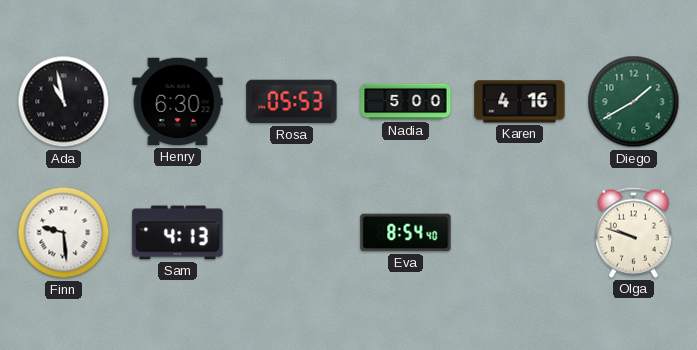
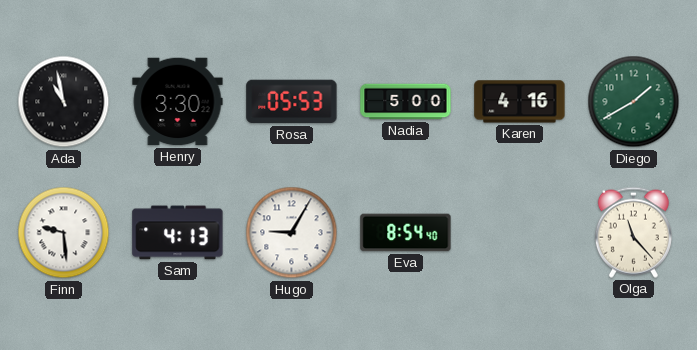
Henry: 6:30 -> 3:30
Hugo: none -> 9:05
Olga: 9:48 -> 11:23
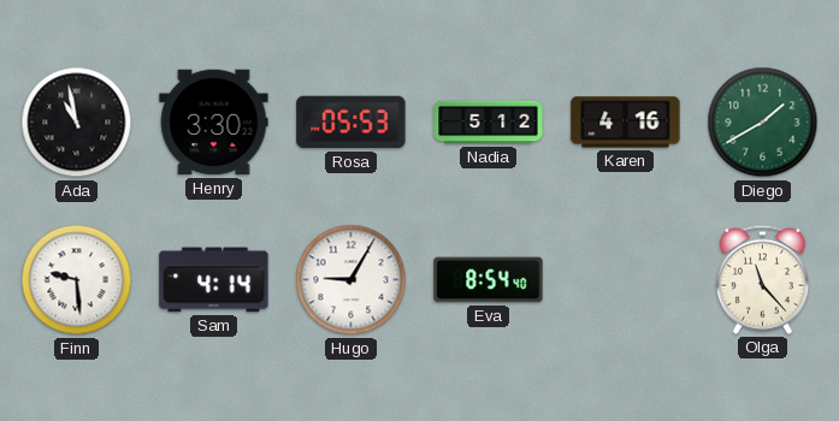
Nadia: 5:00 -> 5:12
Sam: 4:13 -> 4:14
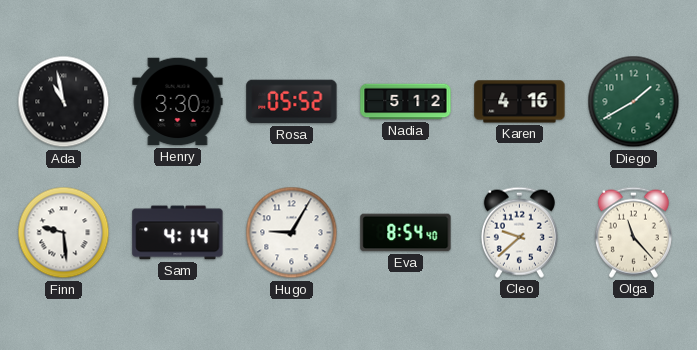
Rosa: 05:53 -> 05:52
Cleo: none -> 9:38
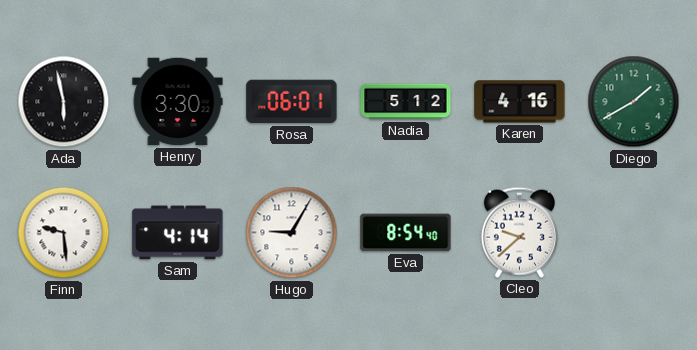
Ada: 10:58 -> 5:58
Rosa: 05:52 -> 06:01
Olga: 11:23 -> none
